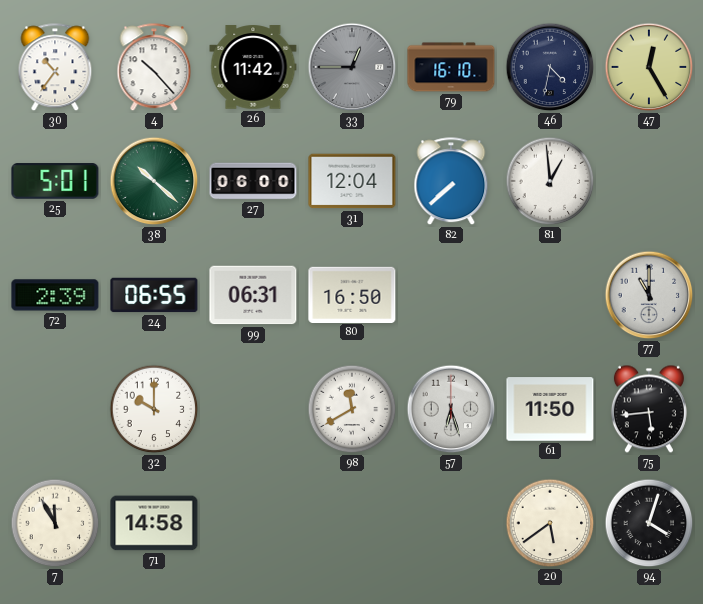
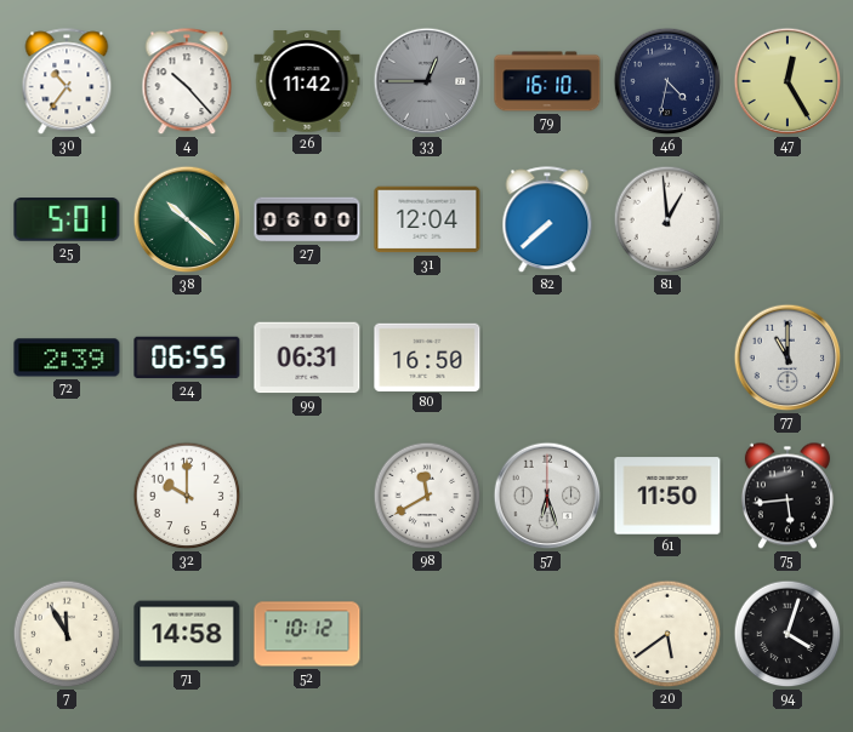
52: none -> 10:12
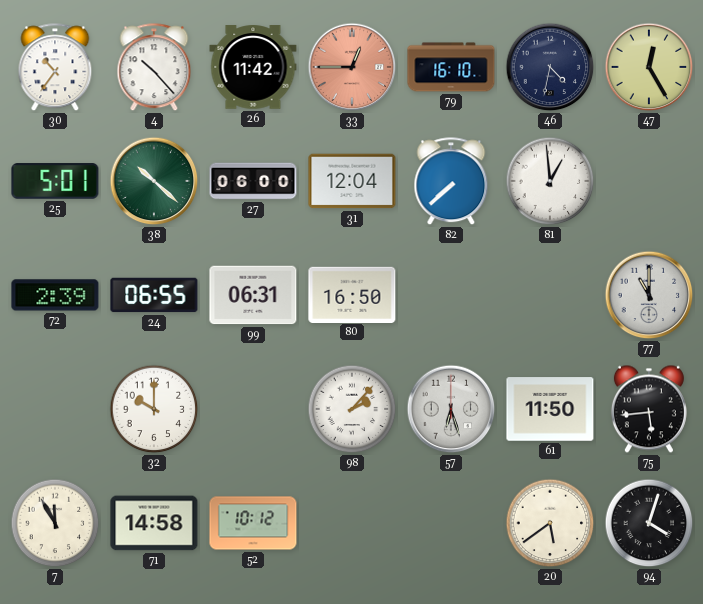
33 dial: grey -> salmon
98: 11:40 -> 2:07
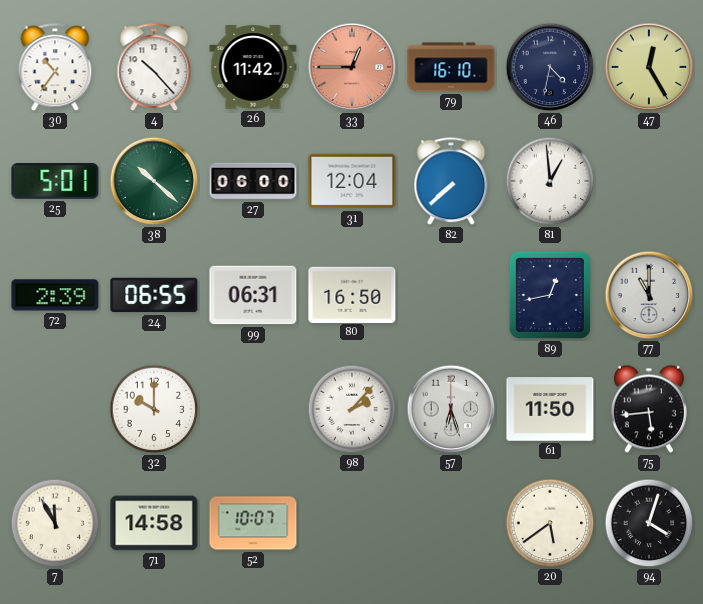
89: none -> 12:43
52: 10:12 -> 10:07
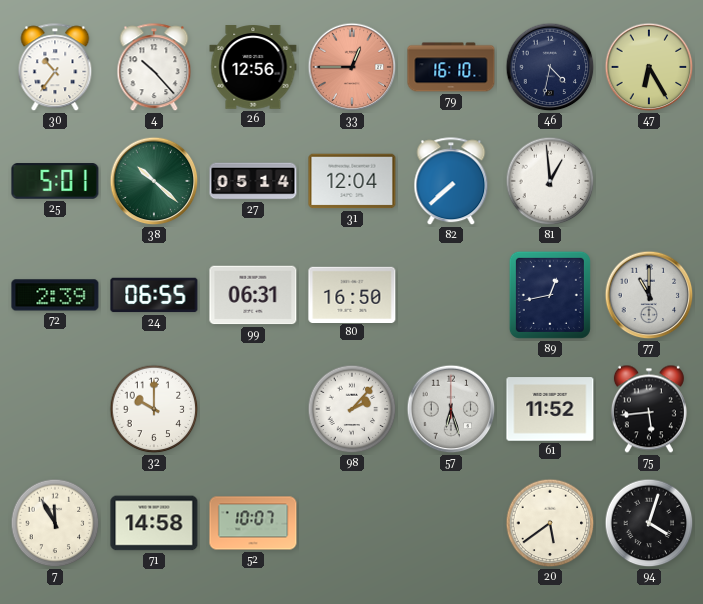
26: 11:42 -> 12:56
47: 12:25 -> 6:25
27: 06:00 -> 05:14
61: 11:50 -> 11:52
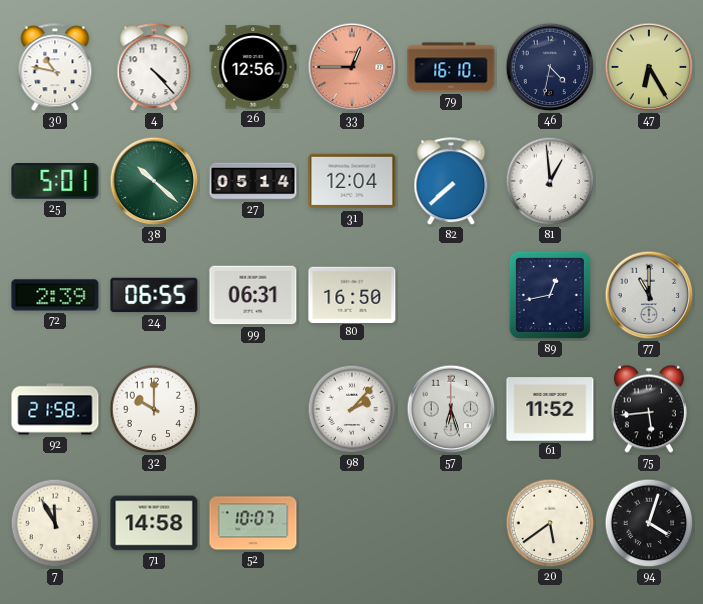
30: 10:36 -> 10:47
4: 10:23 -> 4:23
92: none -> 21:58
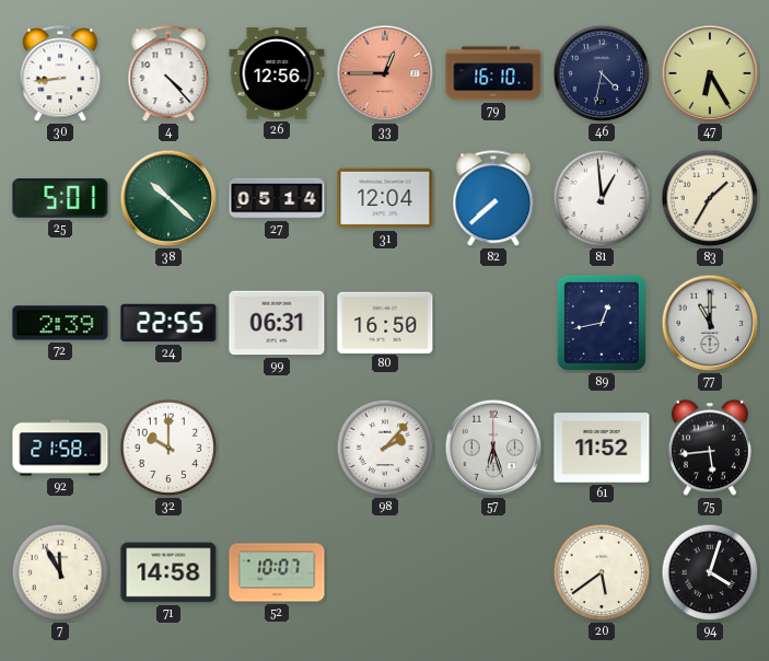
30: 10:47 -> 8:44
83: none -> 1:35
24: 06:55 -> 22:55
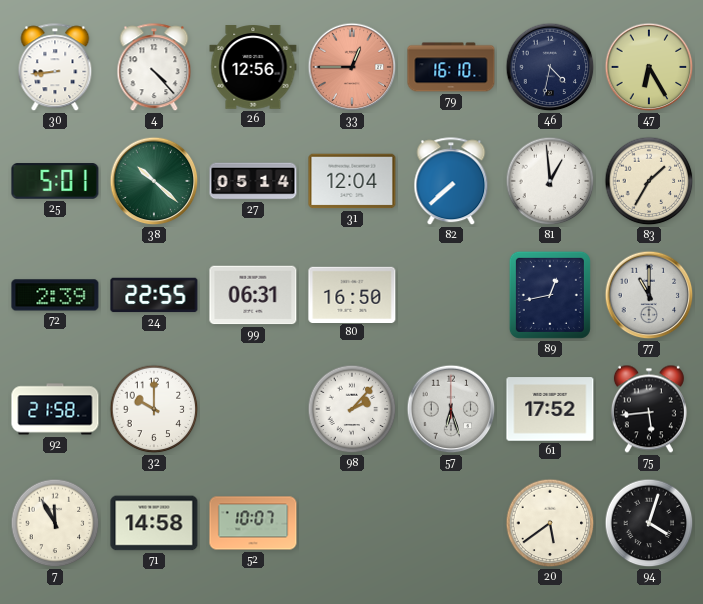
61: 11:52 -> 17:52
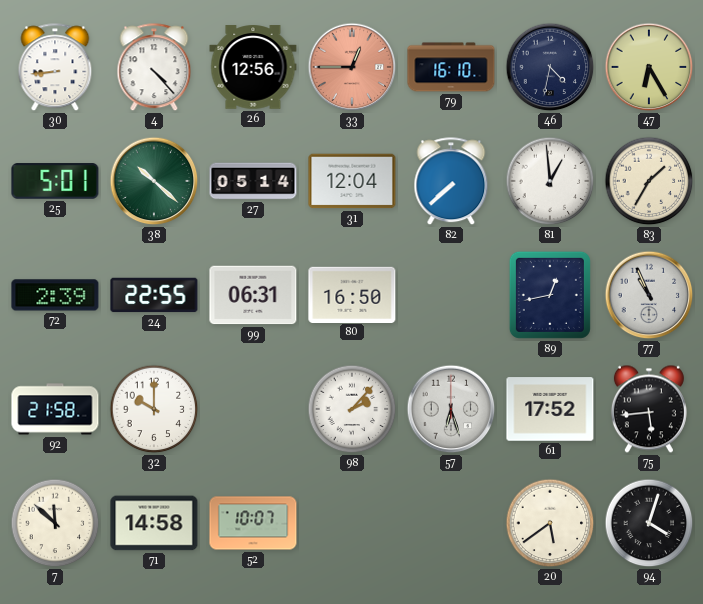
77: 11:00 -> 10:56
7: 11:55 -> 11:52
